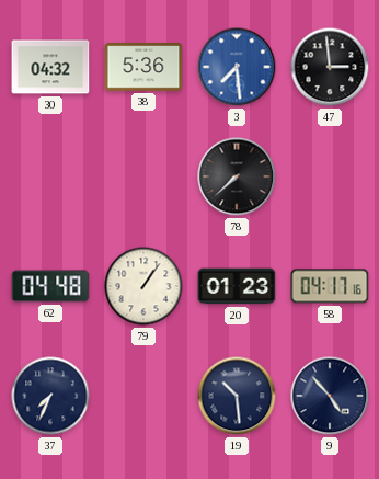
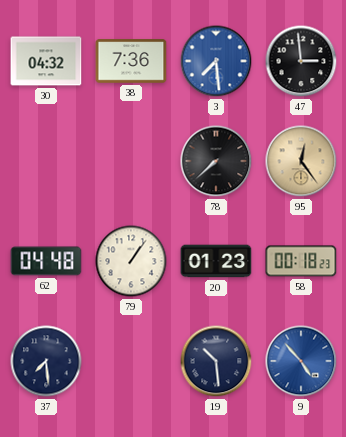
38: 5:36 -> 7:36
95: none -> 12:24
58: 04:17 -> 00:18
37: 7:34 -> 7:29
9 dial: navy -> blue
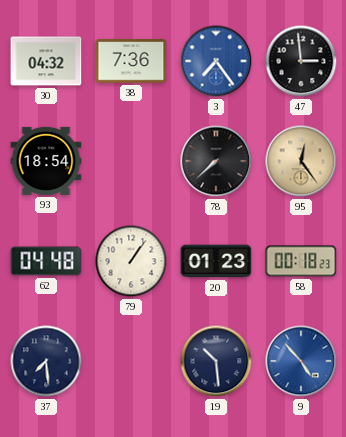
3: 7:29 -> 7:24
93: none -> 18:54
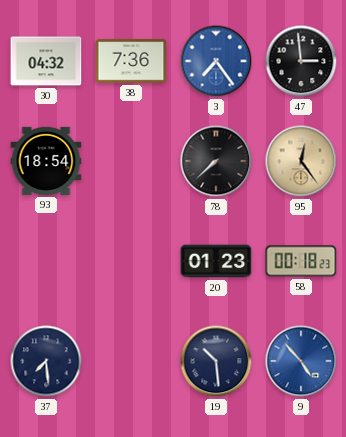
62: 04:48 -> none
79: 1:06 -> none
